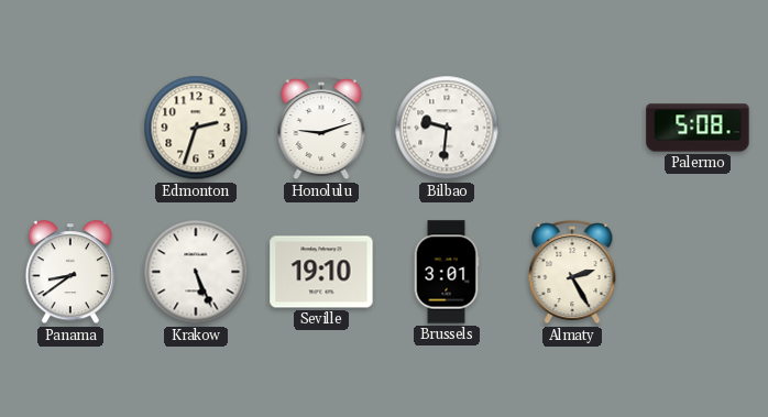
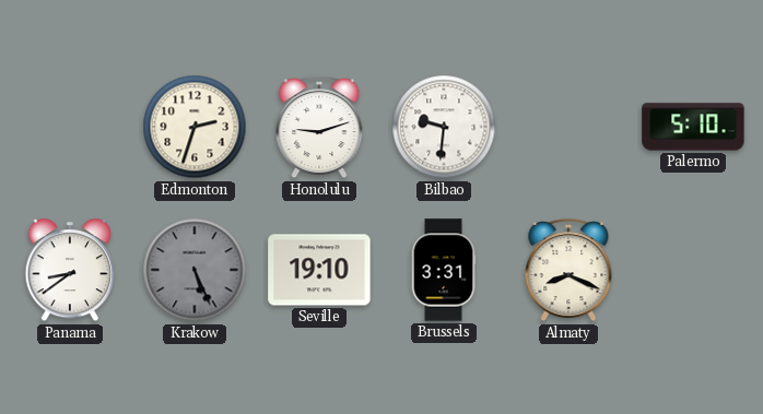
Palermo: 5:08 -> 5:10
Krakow dial: white -> grey
Brussels: 3:01 -> 3:31
Almaty: 2:25 -> 8:19
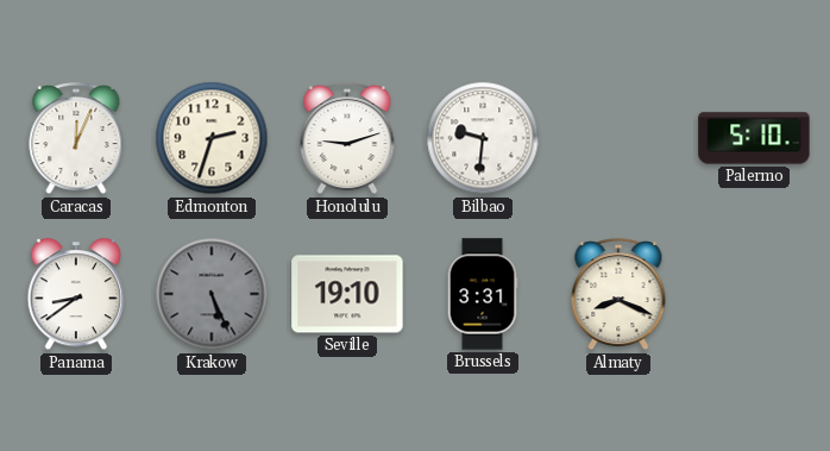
Caracas: none -> 12:04
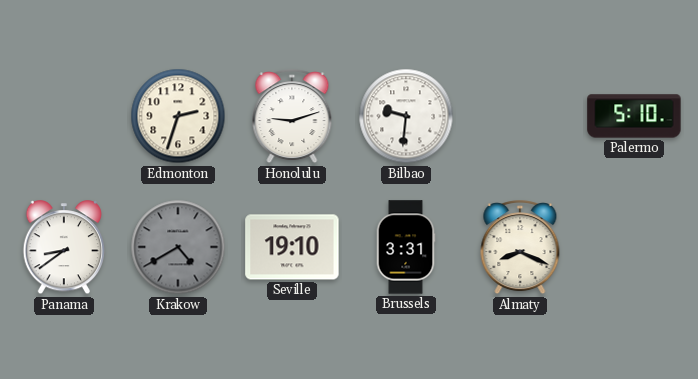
Caracas: 12:04 -> none
Krakow: 5:26 -> 4:40
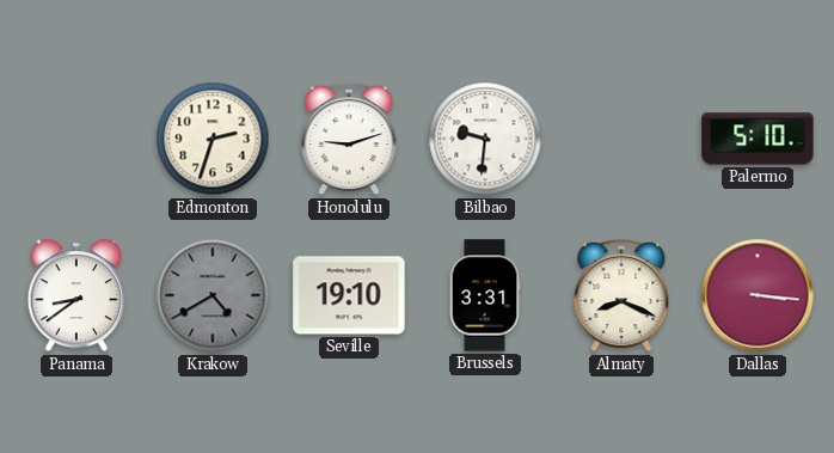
Dallas: none -> 3:16
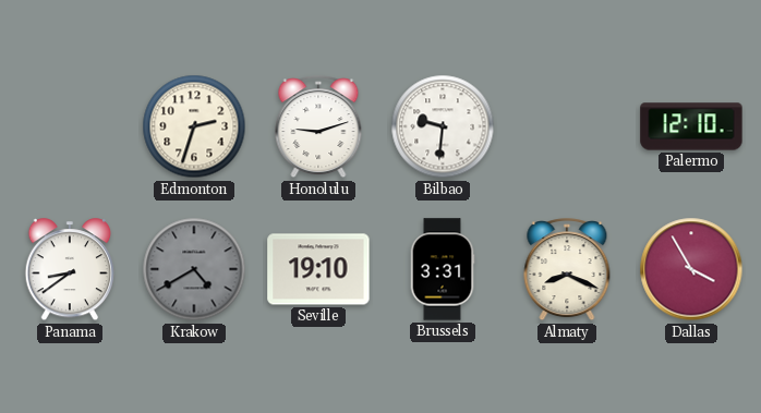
Palermo: 5:10 -> 12:10
Dallas: 3:16 -> 3:55
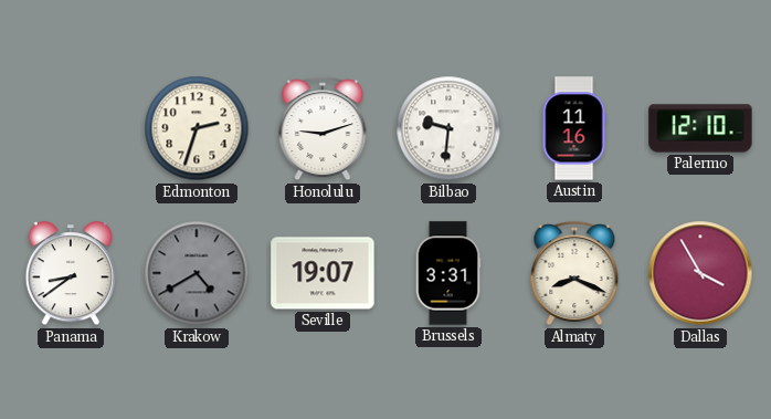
Austin: none -> 11:16
Seville: 19:10 -> 19:07
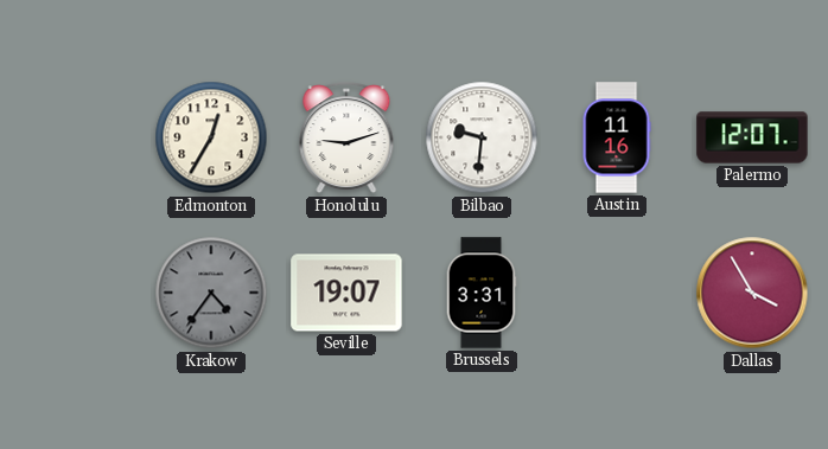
Edmonton: 2:33 -> 12:35
Palermo: 12:10 -> 12:07
Panama: 8:39 -> none
Krakow: 4:40 -> 4:36
Almaty: 8:19 -> none
